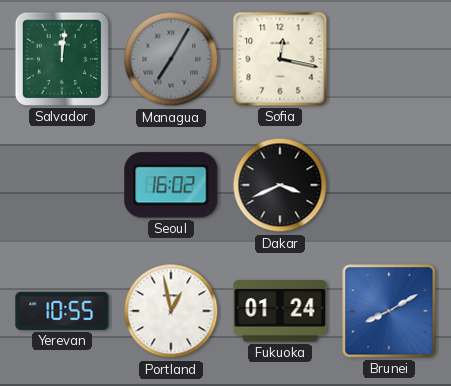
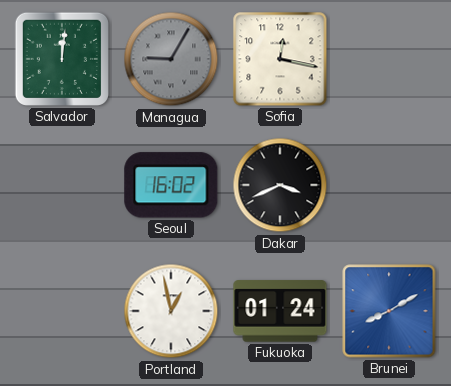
Managua: 7:05 -> 9:05
Yerevan: 10:55 -> none
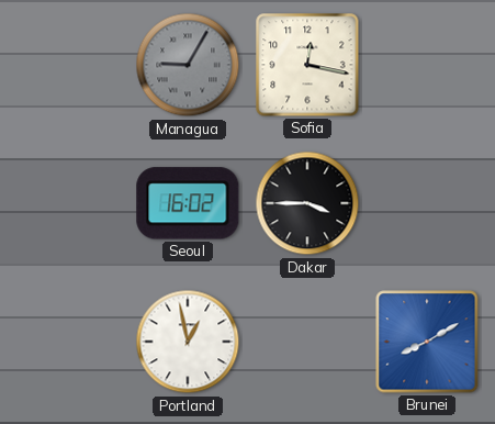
Salvador: 12:01 -> none
Dakar: 3:41 -> 3:45
Fukuoka: 01:24 -> none
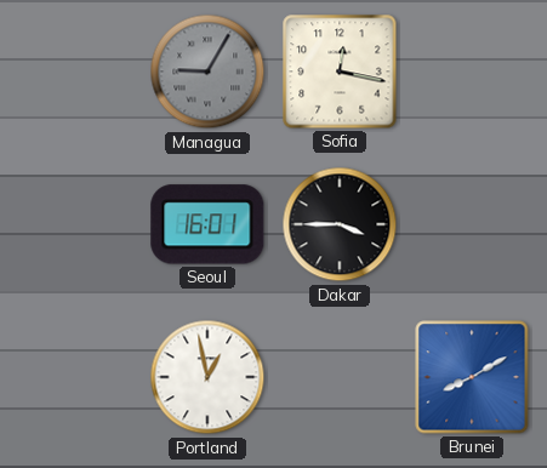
Seoul: 16:02 -> 16:01
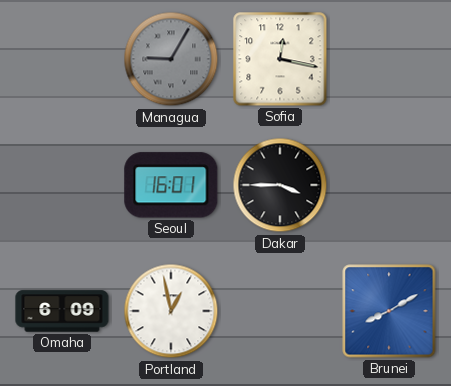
Omaha: none -> 6:09
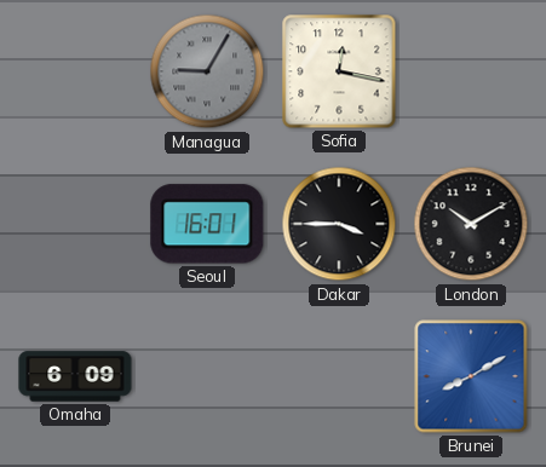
London: none -> 10:10
Portland: 12:58 -> none
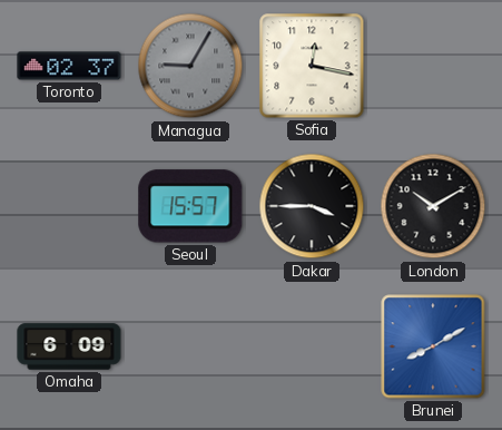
Toronto: none -> 02:37
Seoul: 16:01 -> 15:57
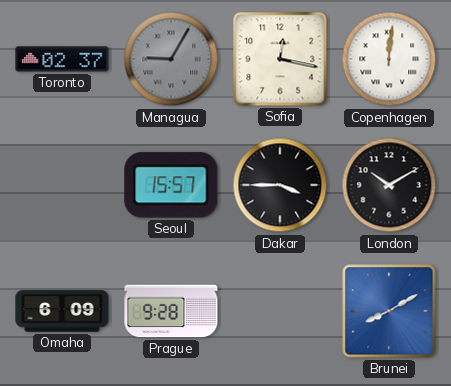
Copenhagen: none -> 12:01
Prague: none -> 9:28
